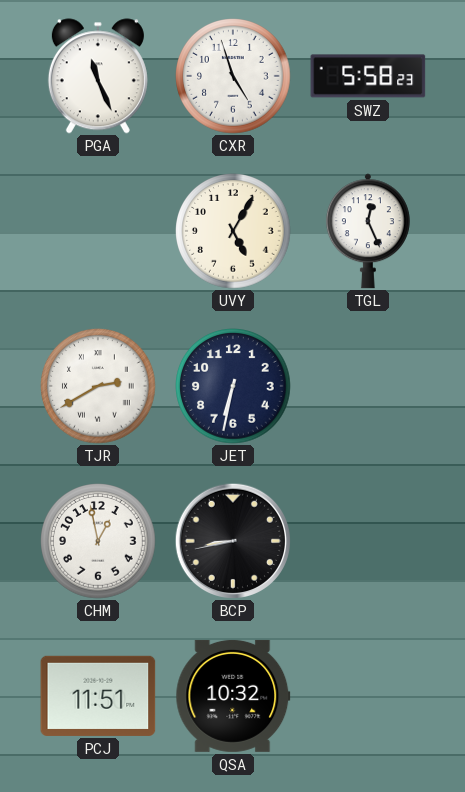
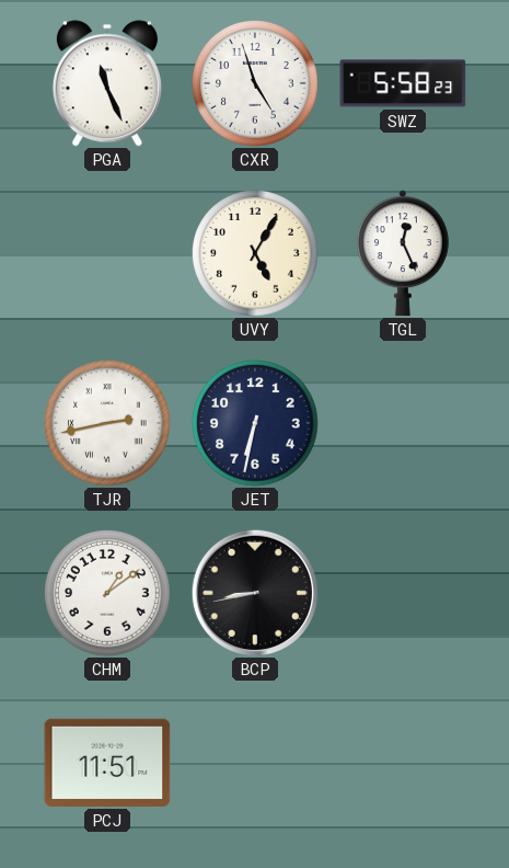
TJR: 2:40 -> 2:43
CHM: 12:58 -> 1:09
QSA: 10:32 -> none
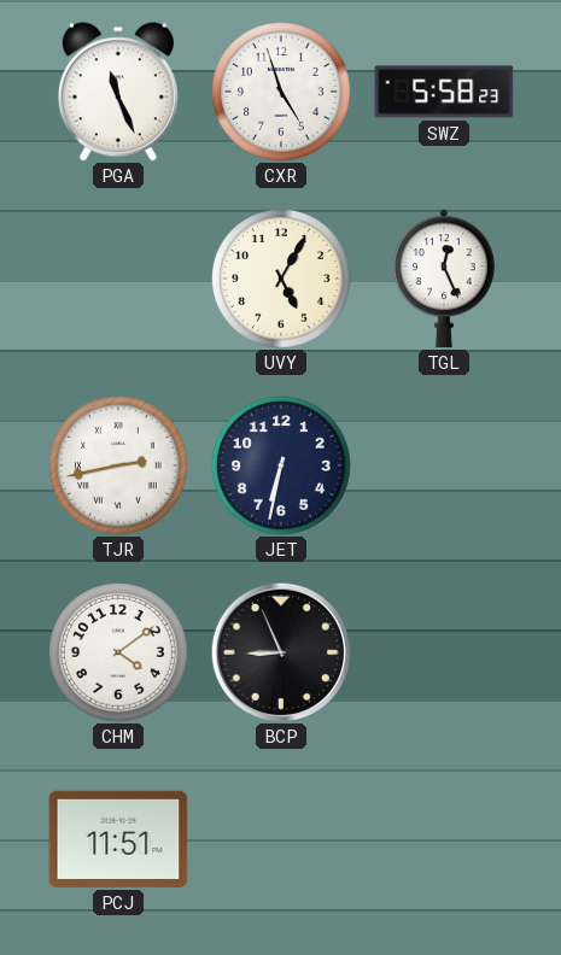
CHM: 1:09 -> 4:09
BCP: 8:43 -> 8:56
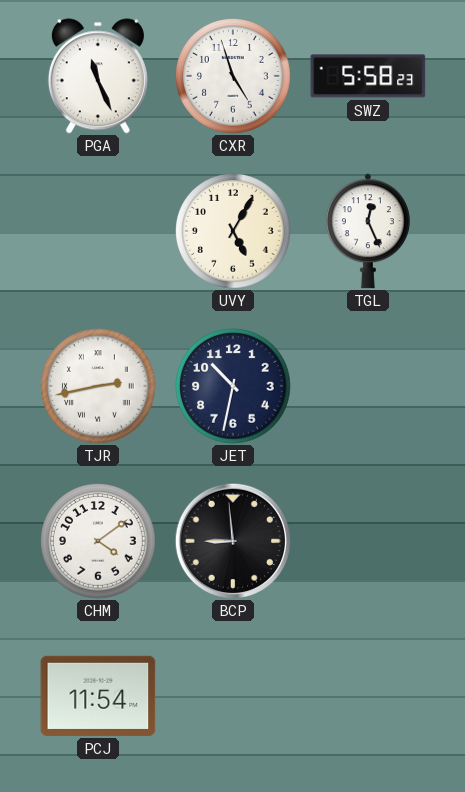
JET: 6:32 -> 10:32
BCP: 8:56 -> 8:59
PCJ: 11:51 -> 11:54
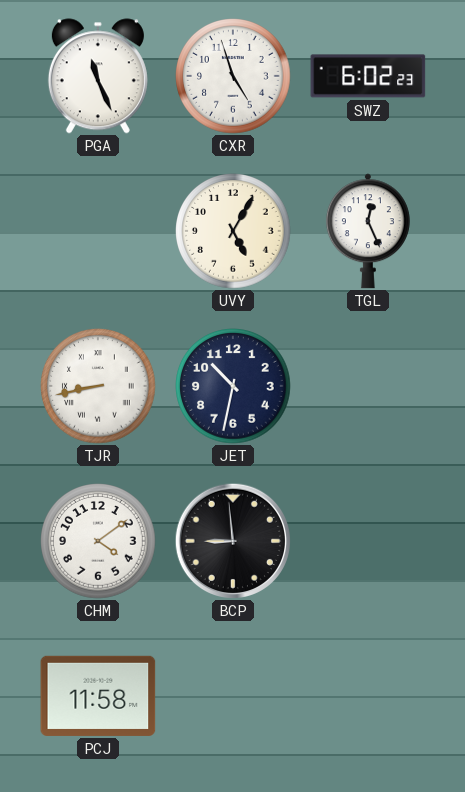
SWZ: 5:58 -> 6:02
TJR: 2:43 -> 8:43
PCJ: 11:54 -> 11:58
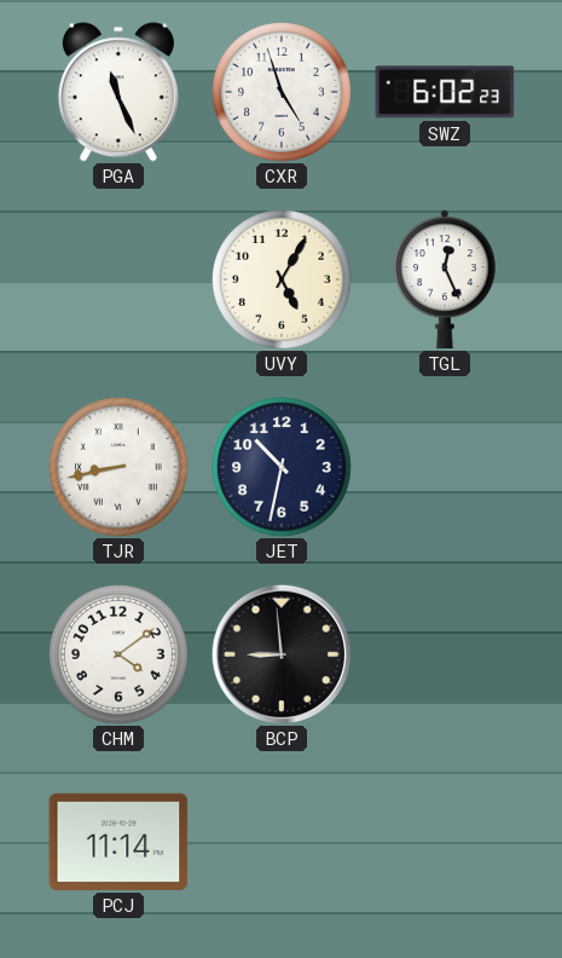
PCJ: 11:58 -> 11:14
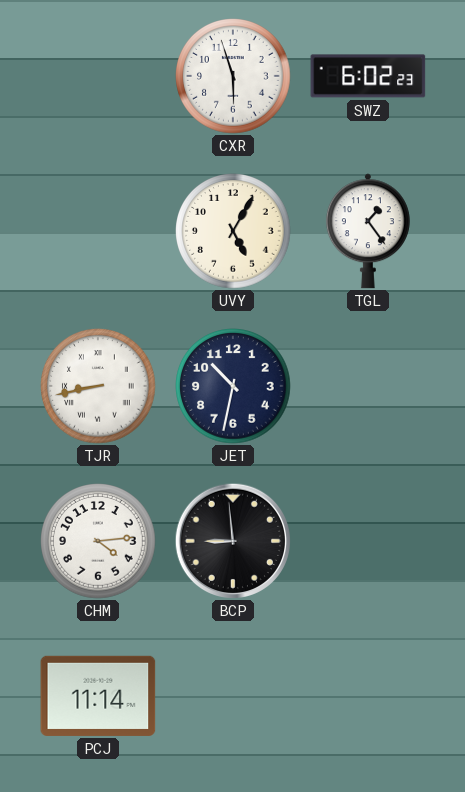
PGA: 11:26 -> none
CXR: 4:57 -> 5:57
TGL: 12:26 -> 1:24
CHM: 4:09 -> 4:14
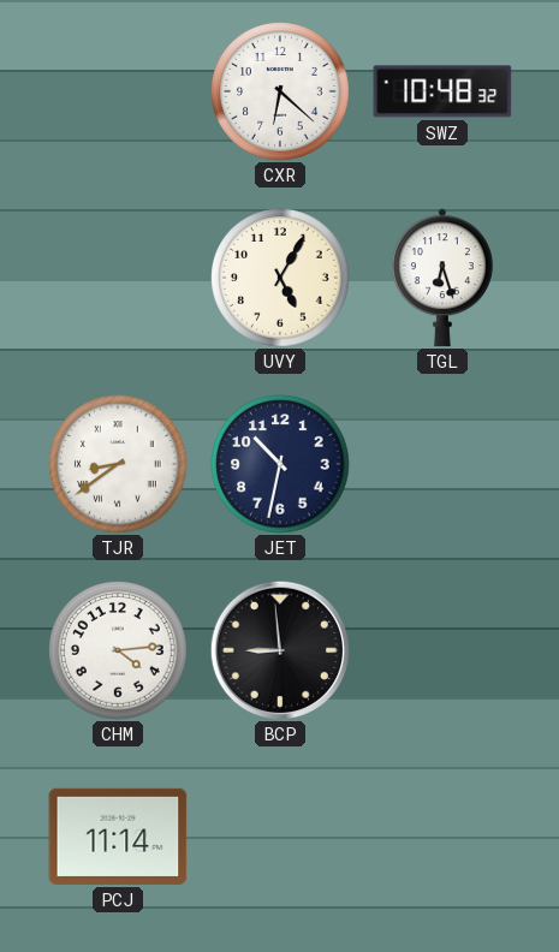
CXR: 5:57 -> 6:22
SWZ: 6:02 -> 10:48
TGL: 1:24 -> 6:27
TJR: 8:43 -> 8:39
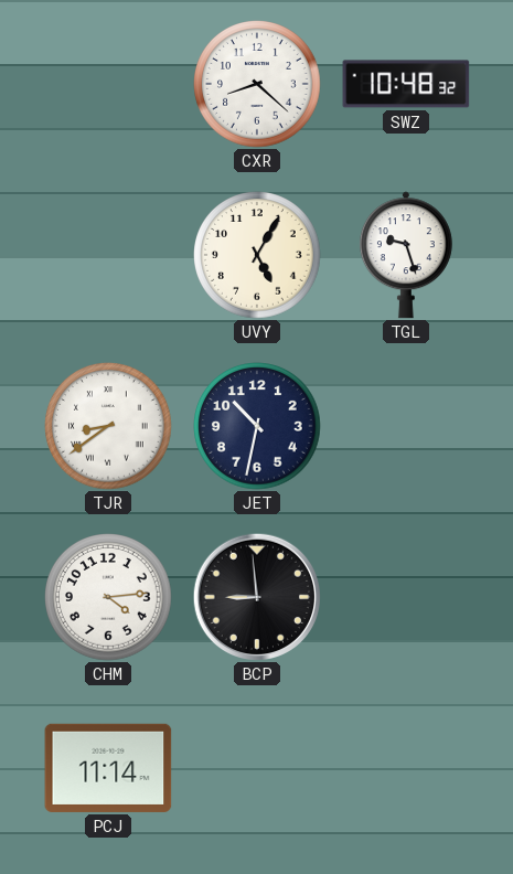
CXR: 6:22 -> 8:22
TGL: 6:27 -> 9:27
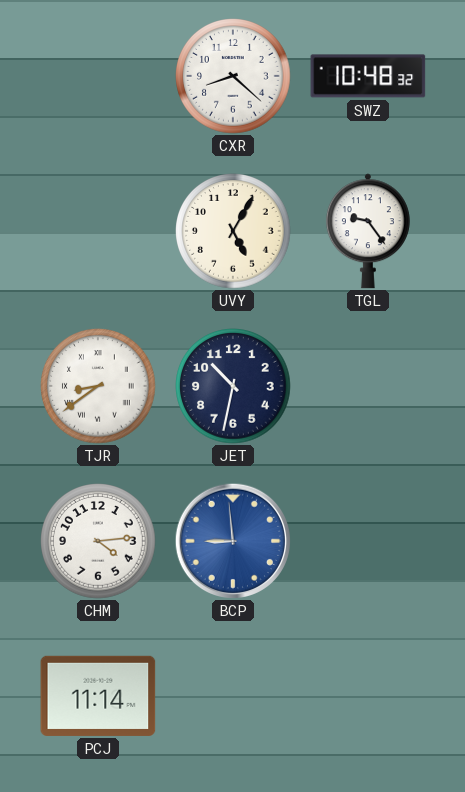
TGL: 9:27 -> 9:24
BCP dial: black -> blue
